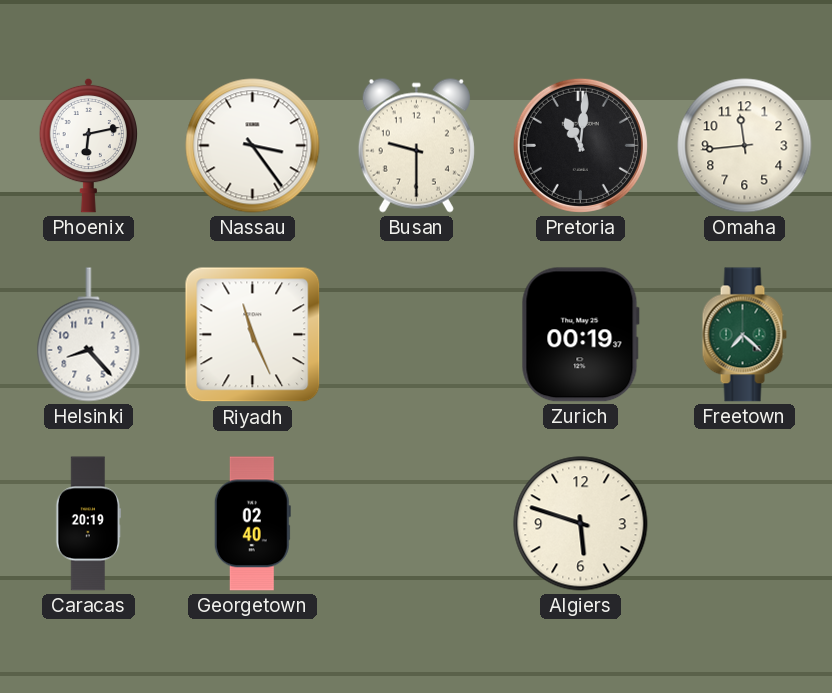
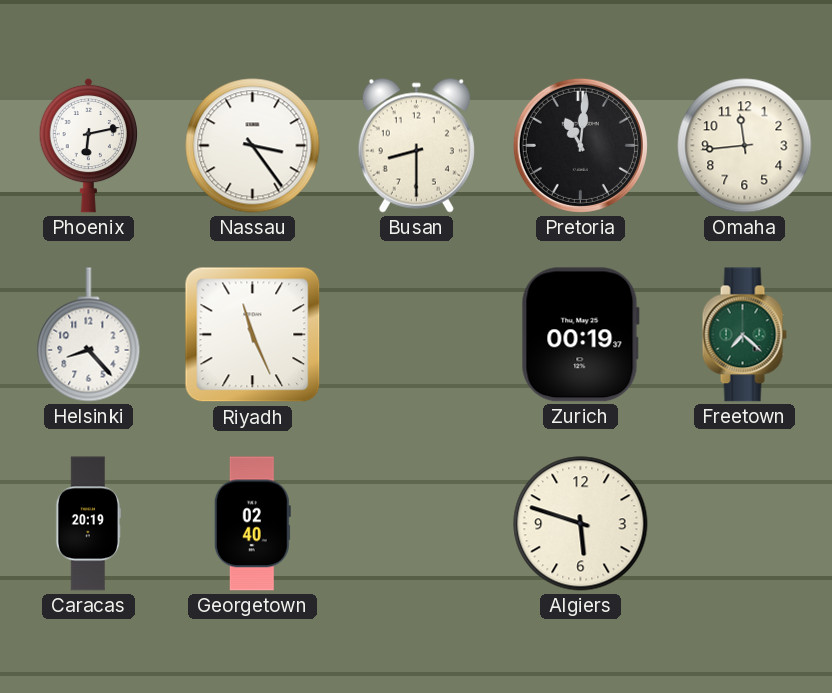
Busan: 9:30 -> 8:30
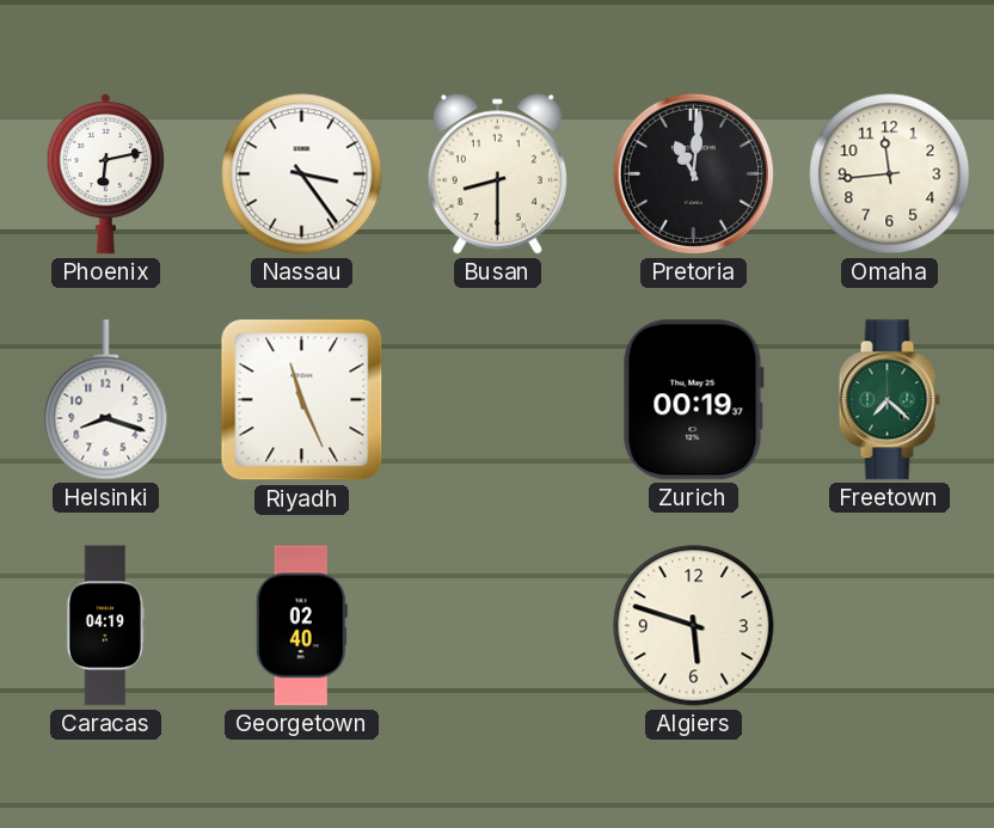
Helsinki: 8:23 -> 8:18
Caracas: 20:19 -> 04:19
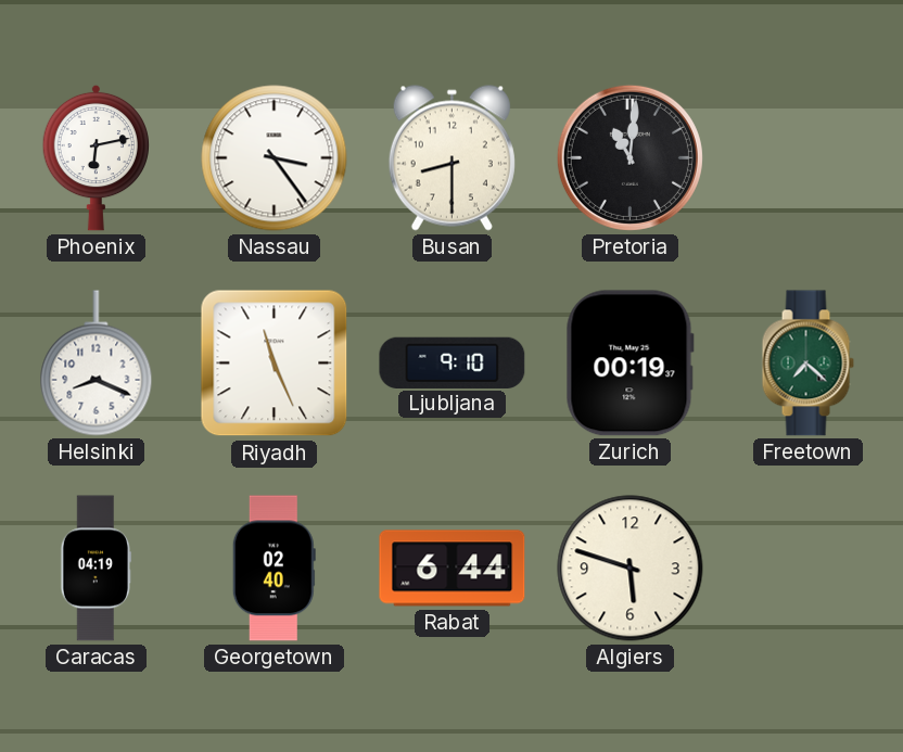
Omaha: 11:44 -> none
Helsinki: 8:18 -> 8:19
Ljubljana: none -> 9:10
Rabat: none -> 6:44
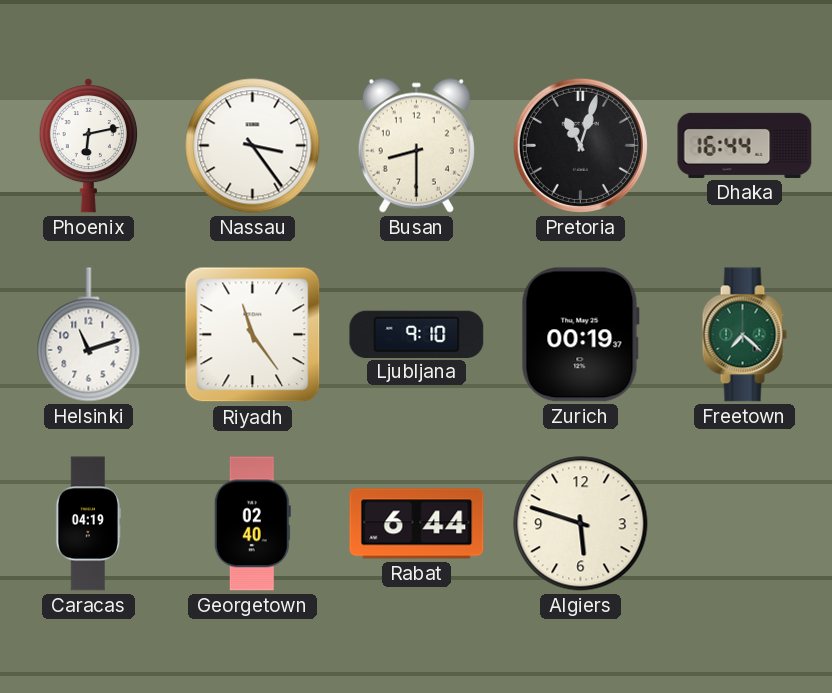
Pretoria: 11:01 -> 11:03
Dhaka: none -> 16:44
Helsinki: 8:19 -> 11:12
Riyadh: 11:26 -> 11:24
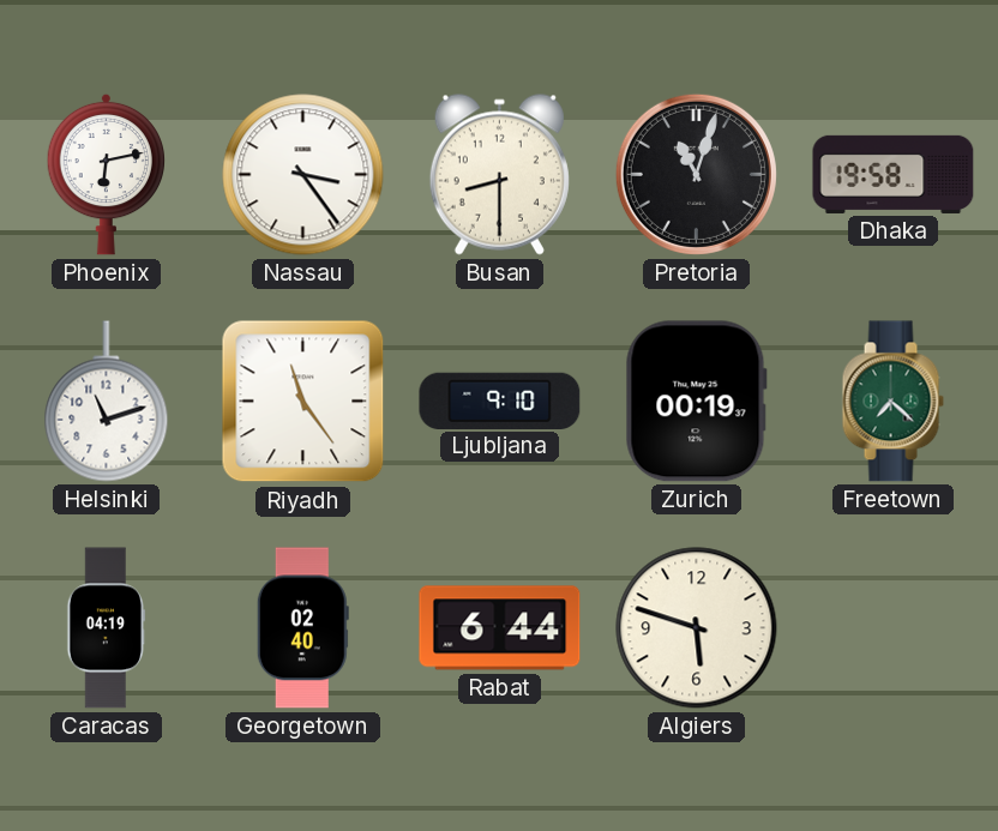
Dhaka: 16:44 -> 19:58
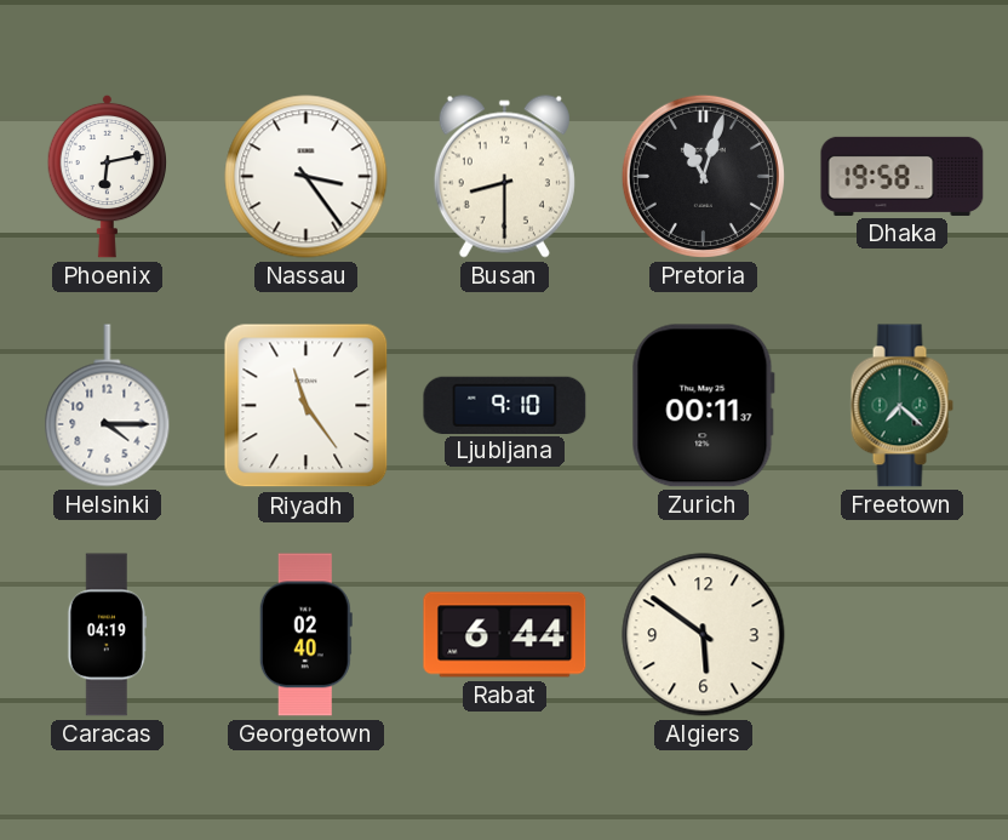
Helsinki: 11:12 -> 4:15
Zurich: 00:19 -> 00:11
Algiers: 5:48 -> 5:51
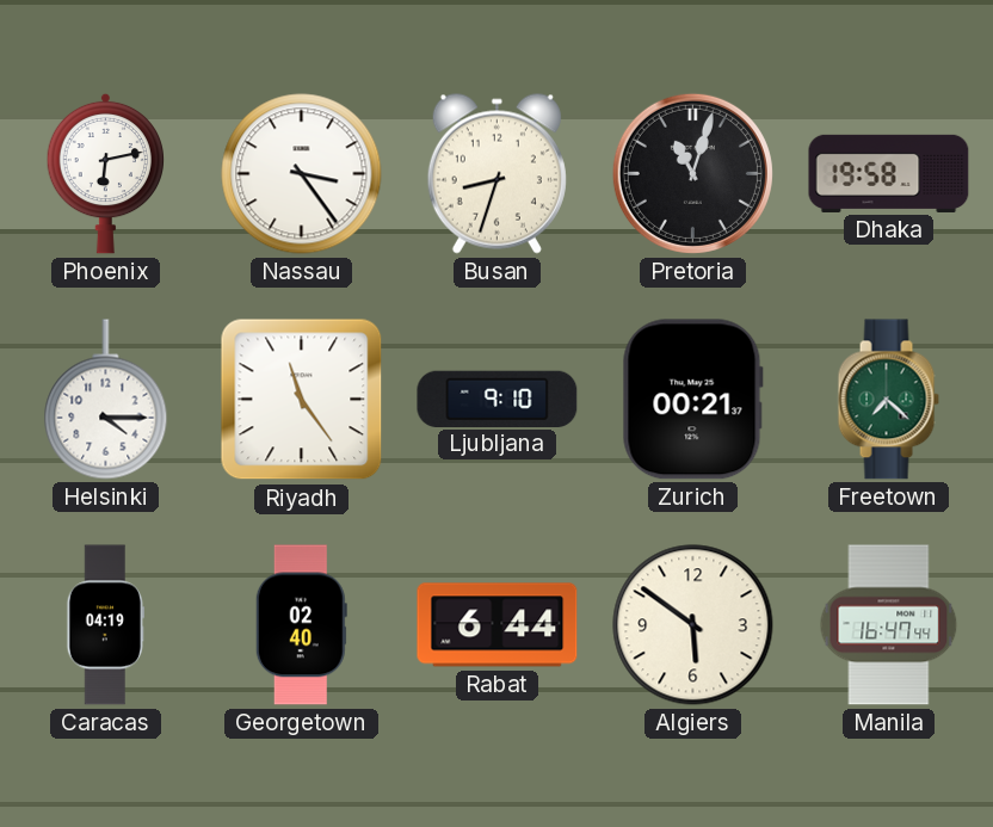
Busan: 8:30 -> 8:33
Zurich: 00:11 -> 00:21
Manila: none -> 16:47
